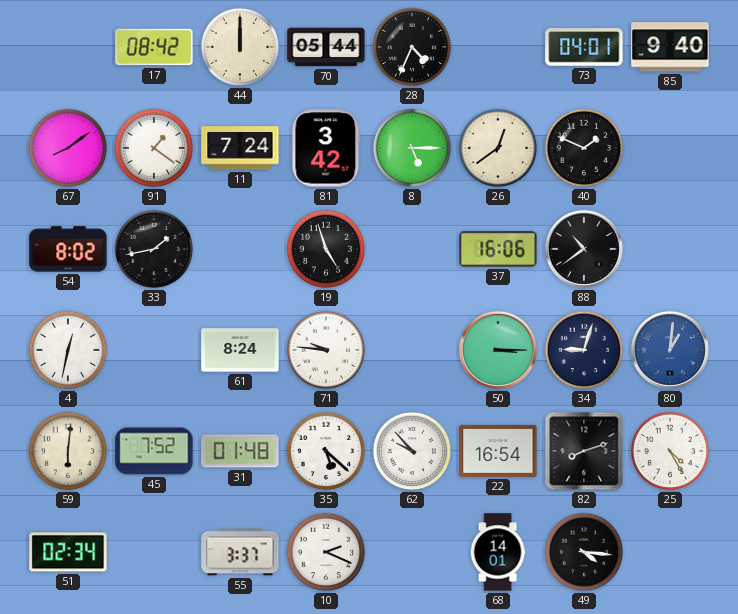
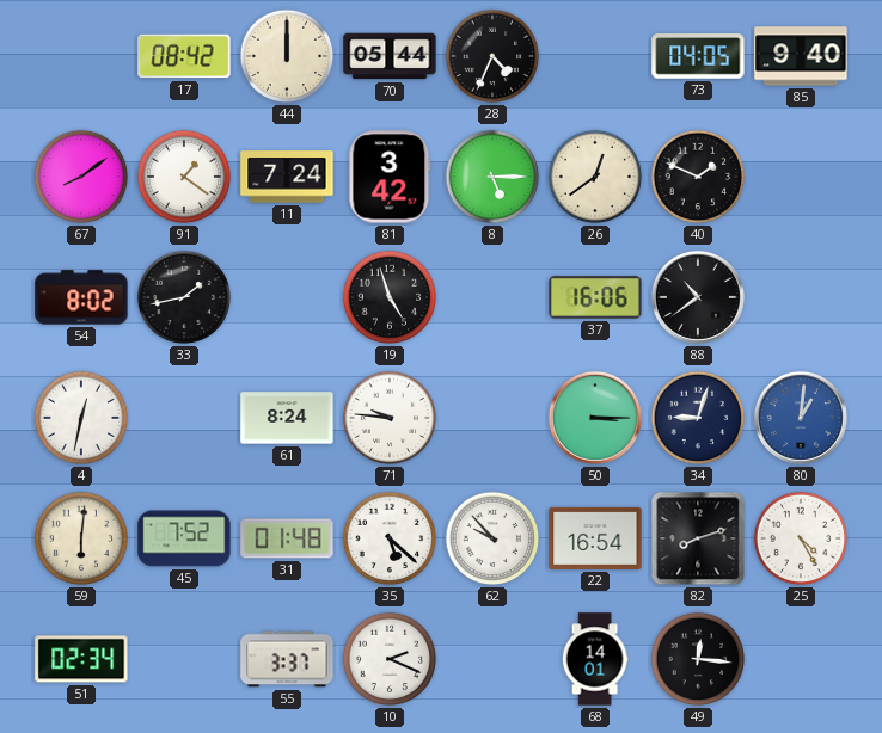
73: 04:01 -> 04:05
49: 4:16 -> 12:16
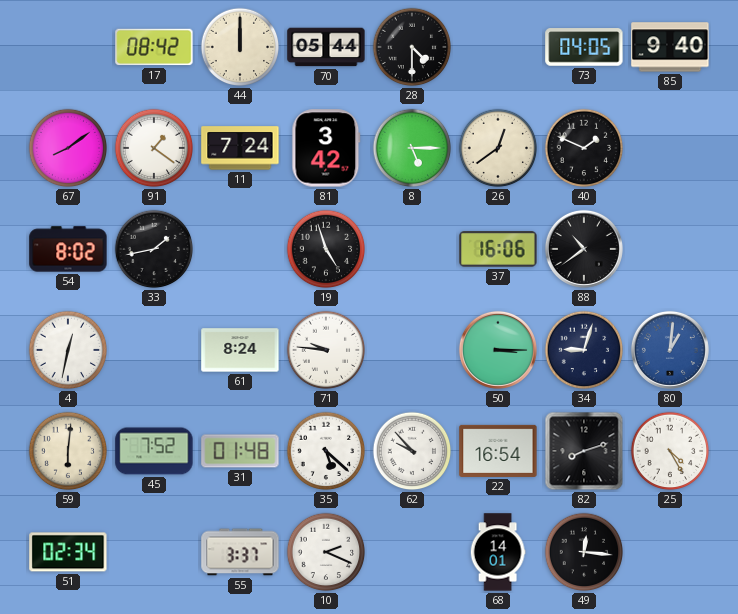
28: 4:34 -> 4:30
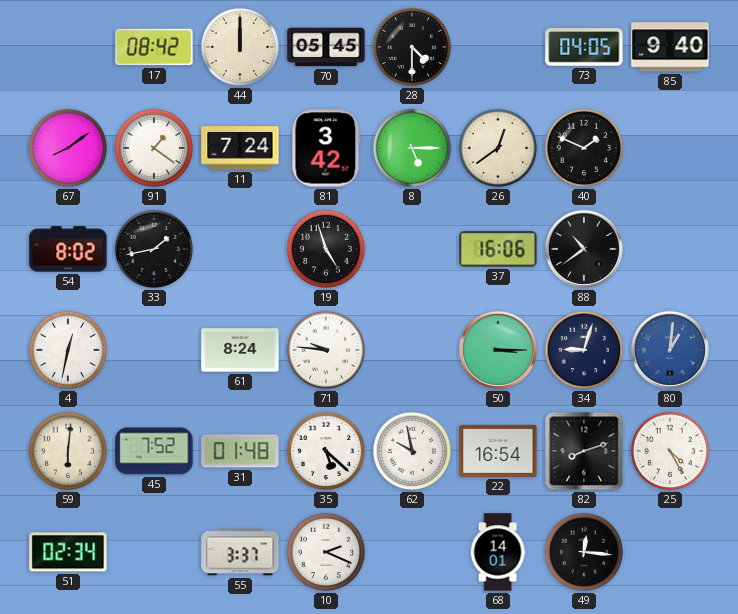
70: 05:44 -> 05:45
62: 9:53 -> 9:58
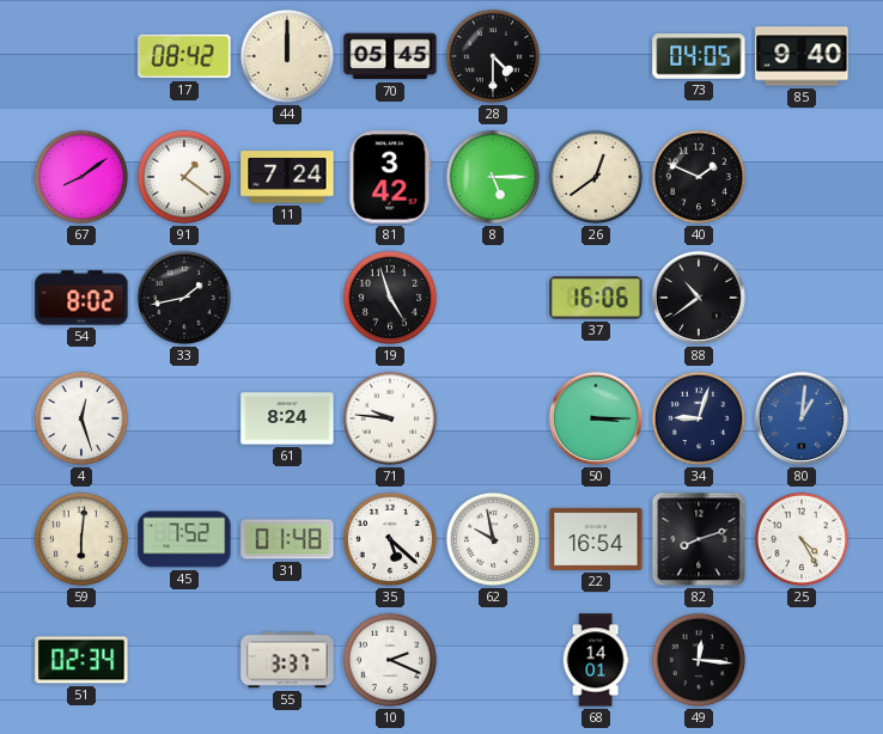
4: 12:32 -> 12:27
